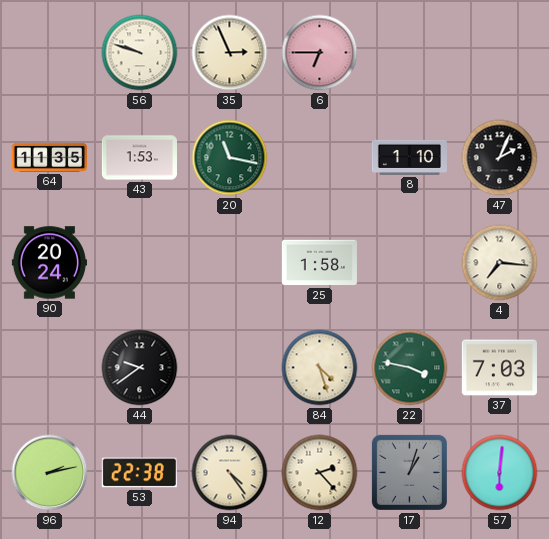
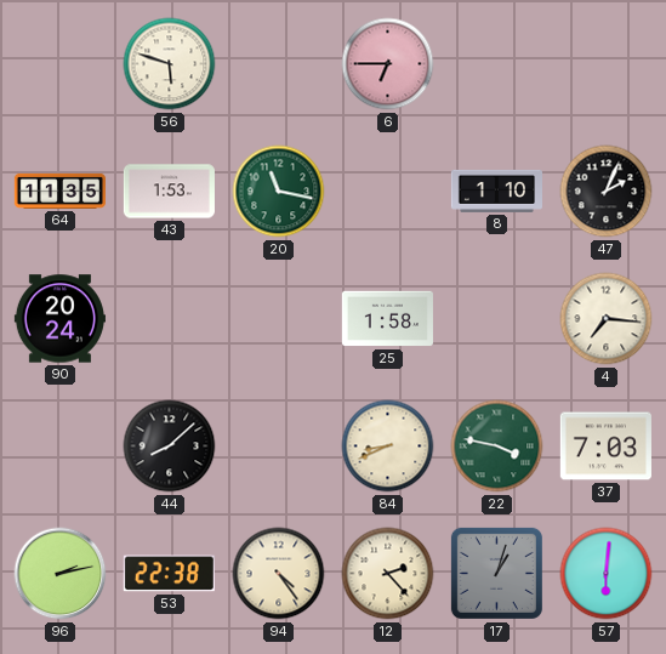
56: 9:48 -> 5:48
35: 2:56 -> none
44: 9:39 -> 8:08
84: 4:27 -> 8:41
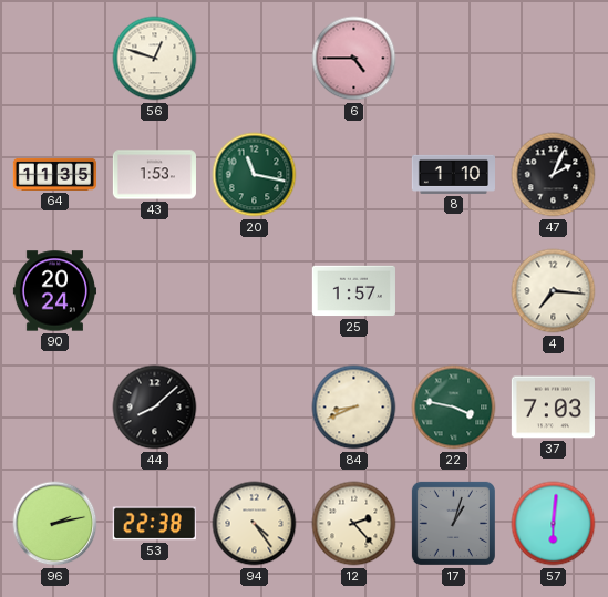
56: 5:48 -> 12:48
6: 6:45 -> 4:45
25: 1:58 -> 1:57
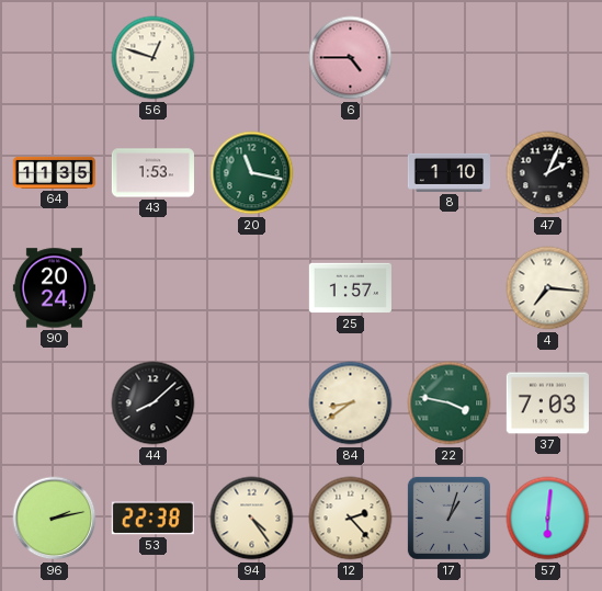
84: 8:41 -> 8:39
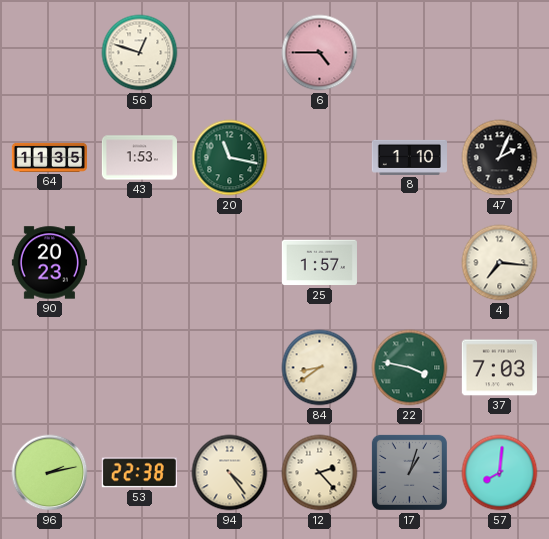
90: 20:24 -> 20:23
44: 8:08 -> none
57: 6:01 -> 8:01
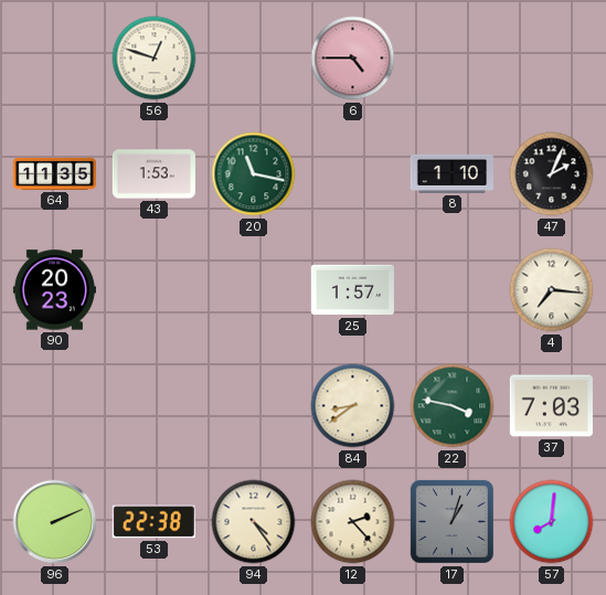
96: 2:13 -> 2:11
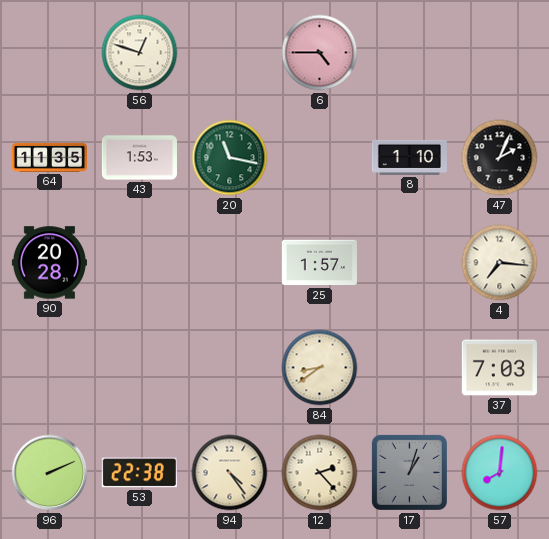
90: 20:23 -> 20:28
22: 3:47 -> none
